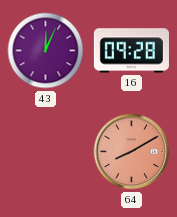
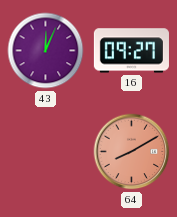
16: 09:28 -> 09:27
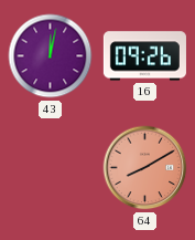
43: 12:04 -> 12:02
16: 09:27 -> 09:26
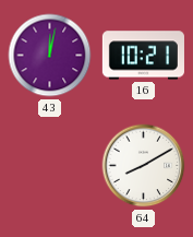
16: 09:26 -> 10:21
64 dial: salmon -> white
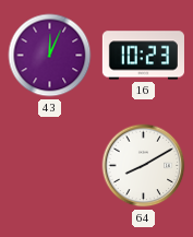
43: 12:02 -> 12:04
16: 10:21 -> 10:23
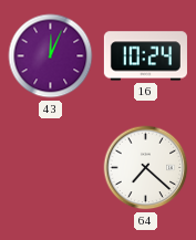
16: 10:23 -> 10:24
64: 8:10 -> 7:22
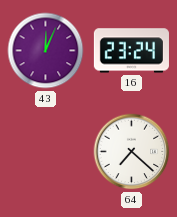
16: 10:24 -> 23:24
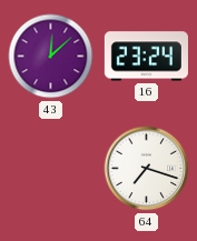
43: 12:04 -> 12:08
64: 7:22 -> 7:18
